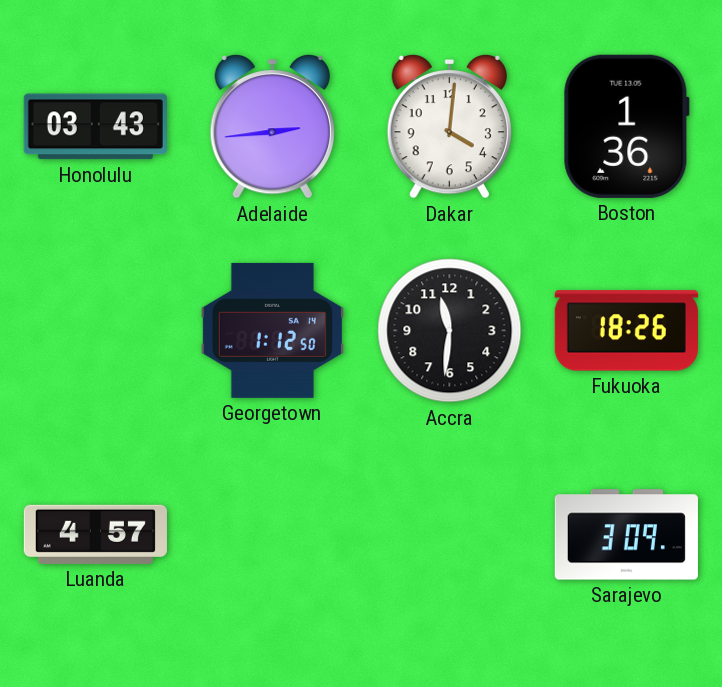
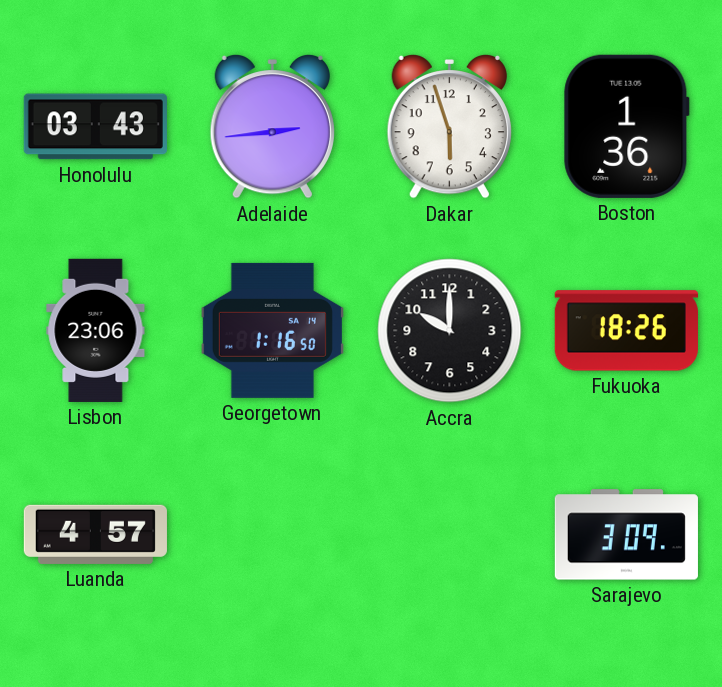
Dakar: 4:01 -> 5:57
Lisbon: none -> 23:06
Georgetown: 1:12 -> 1:16
Accra: 11:31 -> 10:00
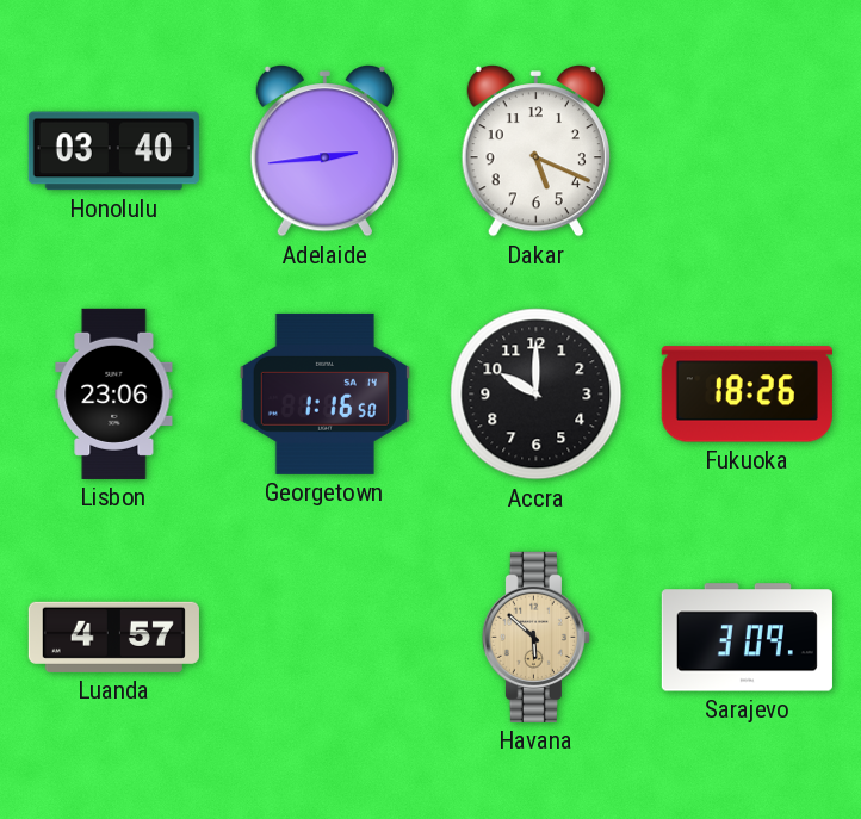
Honolulu: 03:43 -> 03:40
Dakar: 5:57 -> 5:19
Boston: 1:36 -> none
Havana: none -> 5:52
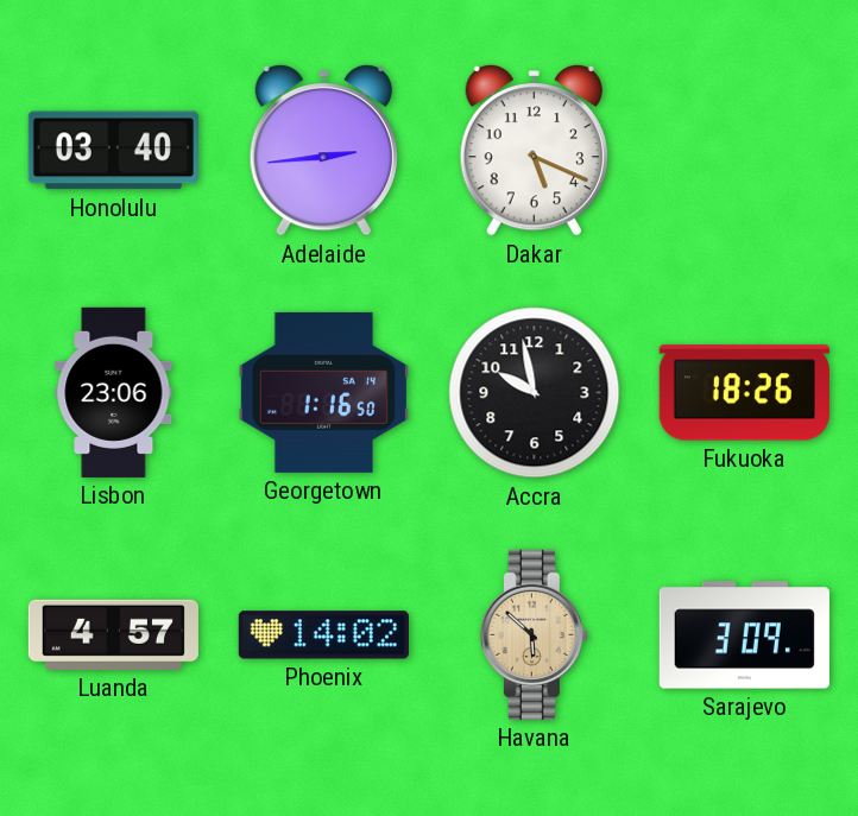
Accra: 10:00 -> 9:58
Phoenix: none -> 14:02
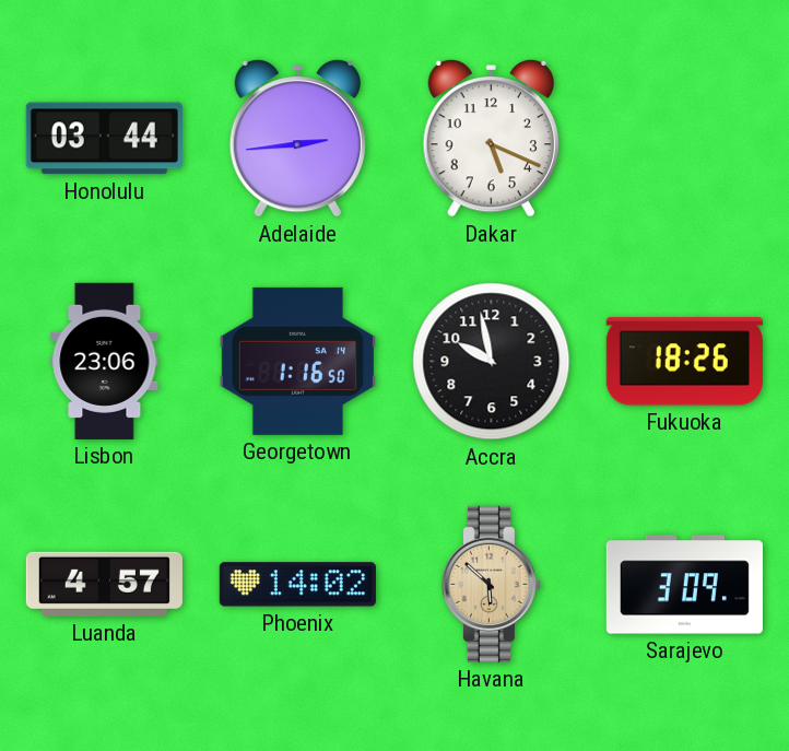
Honolulu: 03:40 -> 03:44
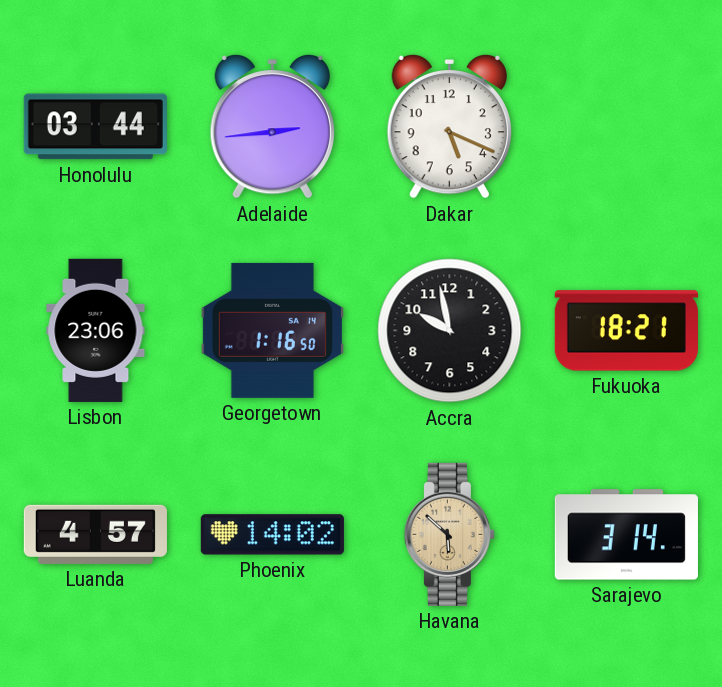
Fukuoka: 18:26 -> 18:21
Sarajevo: 3:09 -> 3:14
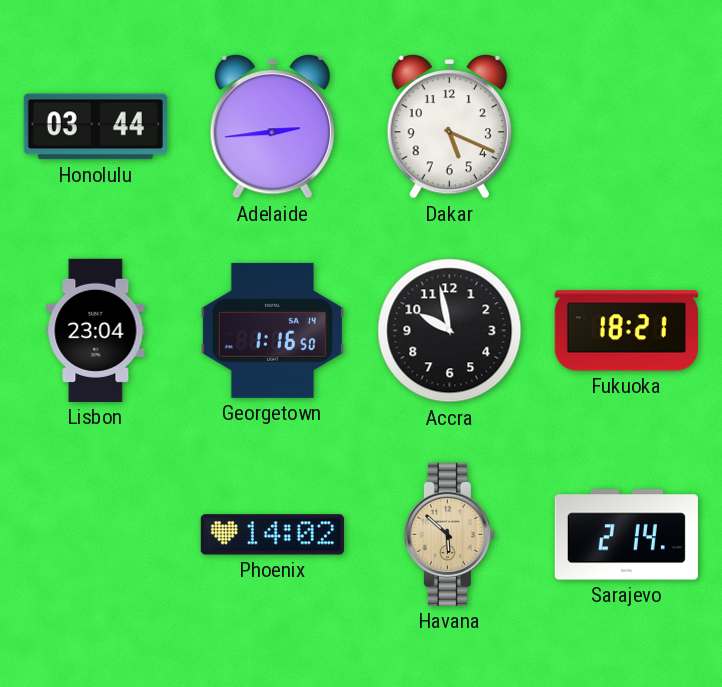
Lisbon: 23:06 -> 23:04
Luanda: 4:57 -> none
Sarajevo: 3:14 -> 2:14
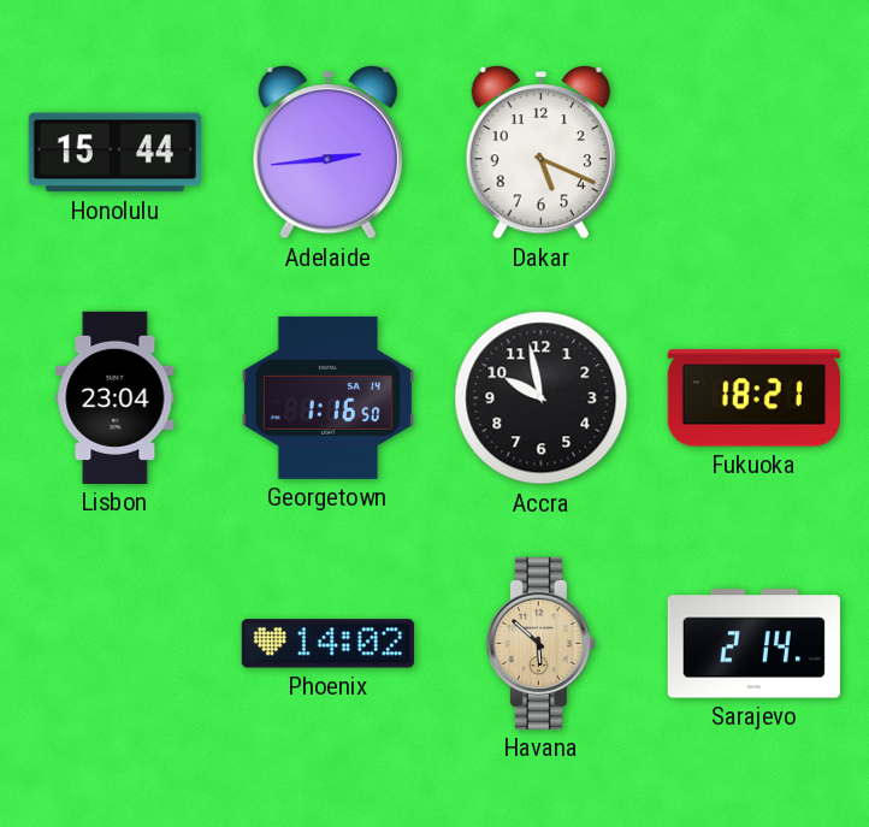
Honolulu: 03:44 -> 15:44
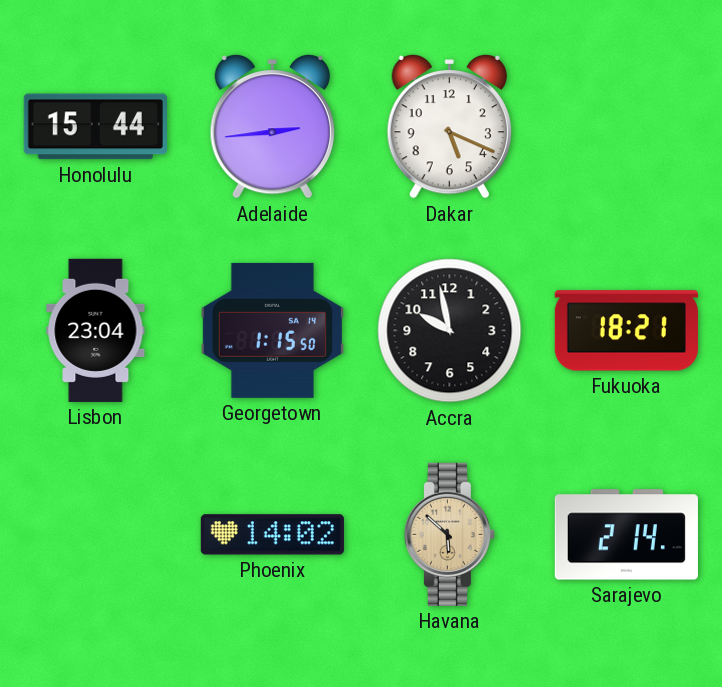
Georgetown: 1:16 -> 1:15
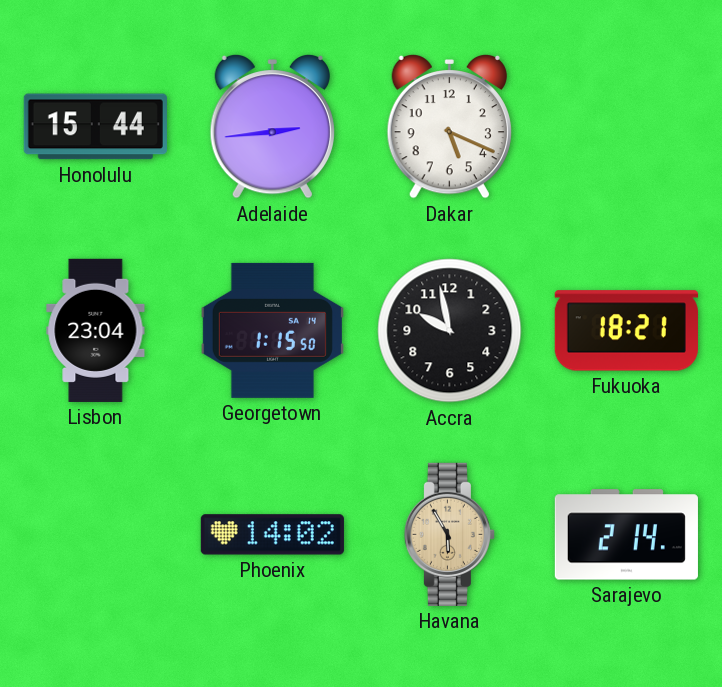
Havana: 5:52 -> 5:55
